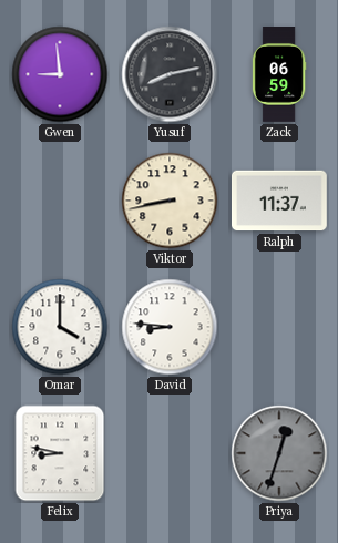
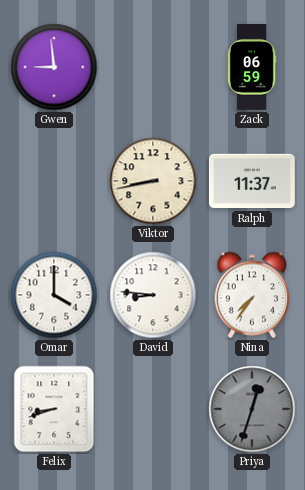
Yusuf: 8:13 -> none
Nina: none -> 7:36
Felix: 8:47 -> 8:42
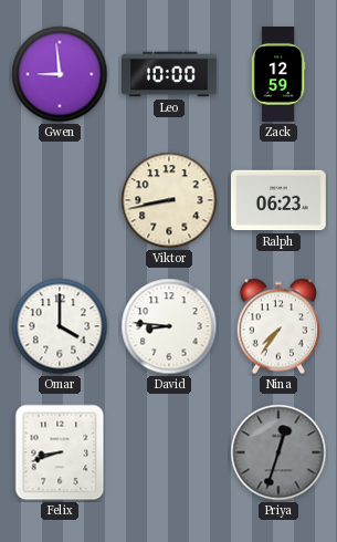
Leo: none -> 10:00
Zack: 06:59 -> 12:59
Ralph: 11:37 -> 06:23
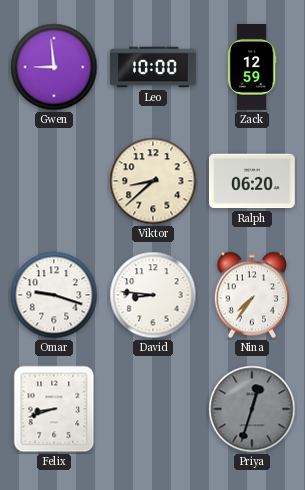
Viktor: 8:43 -> 8:38
Ralph: 06:23 -> 06:20
Omar: 4:00 -> 9:18
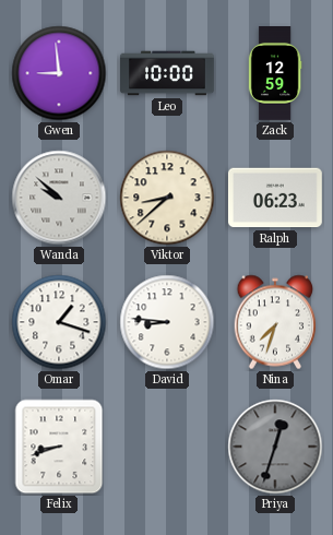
Wanda: none -> 9:52
Ralph: 06:20 -> 06:23
Omar: 9:18 -> 1:18
Nina: 7:36 -> 7:33
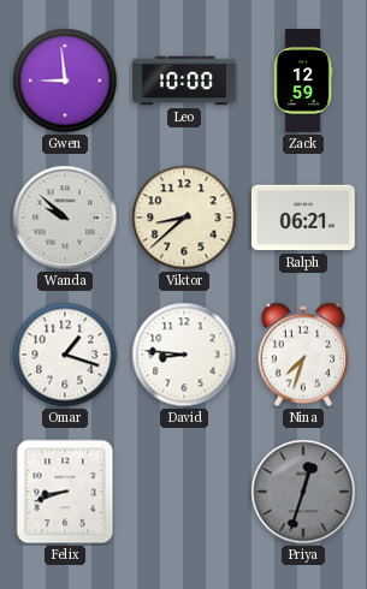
Ralph: 06:23 -> 06:21
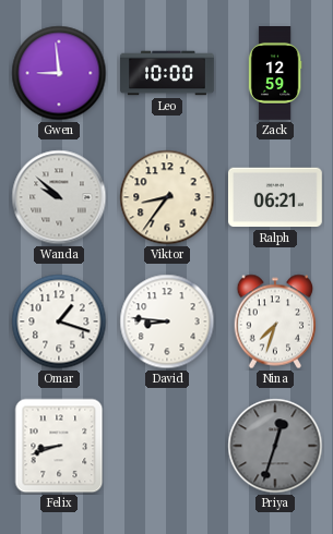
Viktor: 8:38 -> 8:36
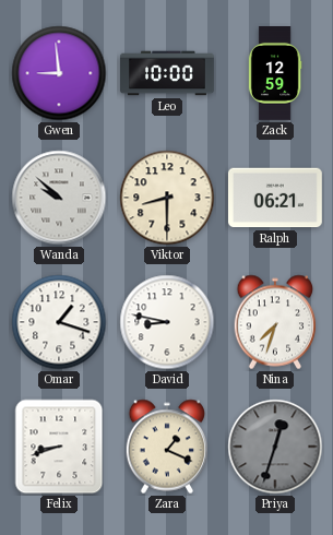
Viktor: 8:36 -> 8:30
David: 8:46 -> 8:47
Zara: none -> 1:19
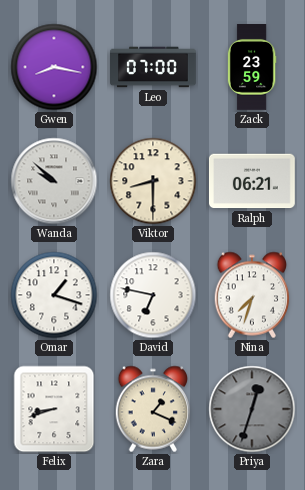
Gwen: 8:59 -> 8:17
Leo: 10:00 -> 07:00
Zack: 12:59 -> 23:59
David: 8:47 -> 6:47
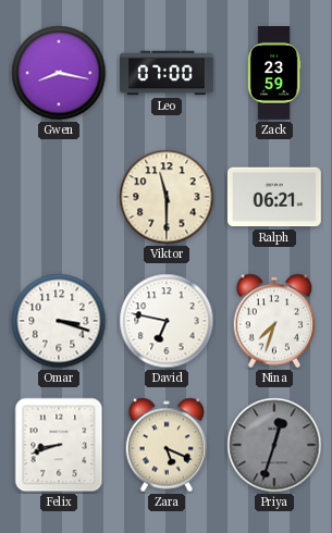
Wanda: 9:52 -> none
Viktor: 8:30 -> 11:30
Omar: 1:18 -> 3:18
Zara: 1:19 -> 5:19
